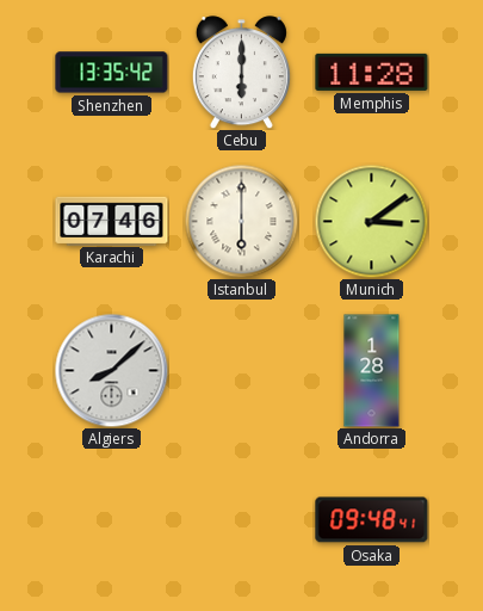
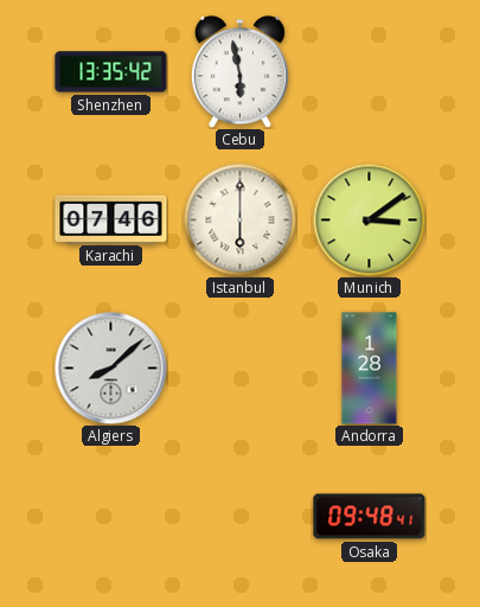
Cebu: 6:00 -> 5:58
Memphis: 11:28 -> none
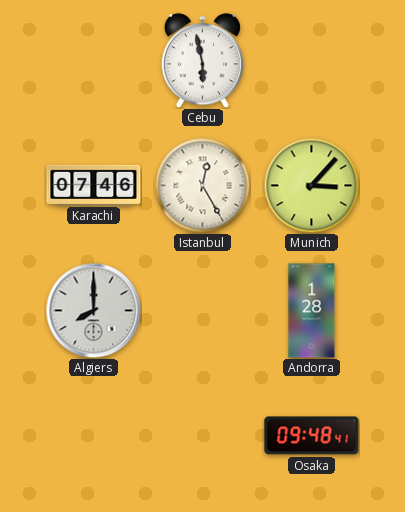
Shenzhen: 13:35 -> none
Istanbul: 6:00 -> 12:25
Munich: 3:09 -> 3:07
Algiers: 8:08 -> 8:00
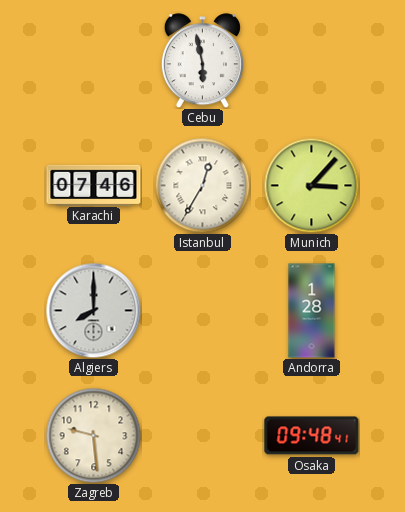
Istanbul: 12:25 -> 12:35
Zagreb: none -> 9:29
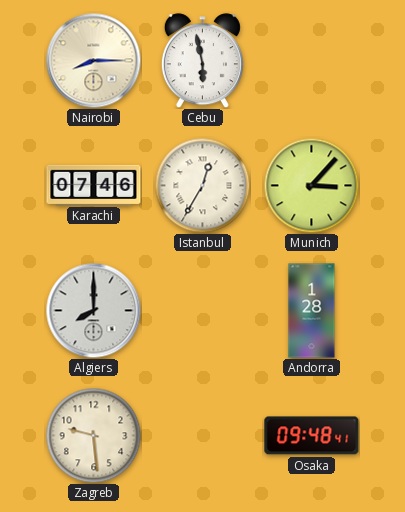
Nairobi: none -> 8:15
